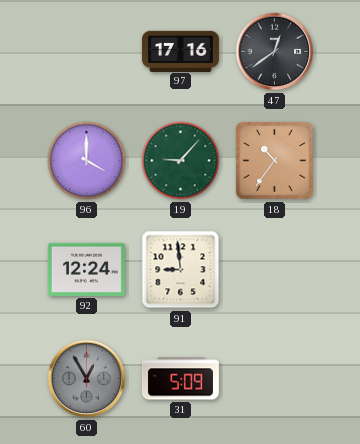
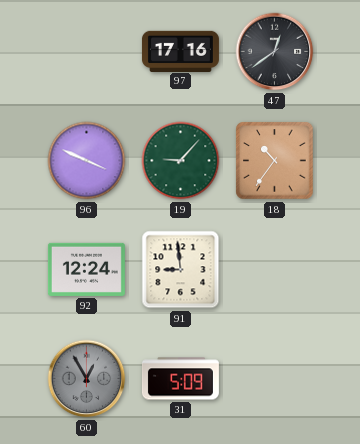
96: 4:00 -> 3:49
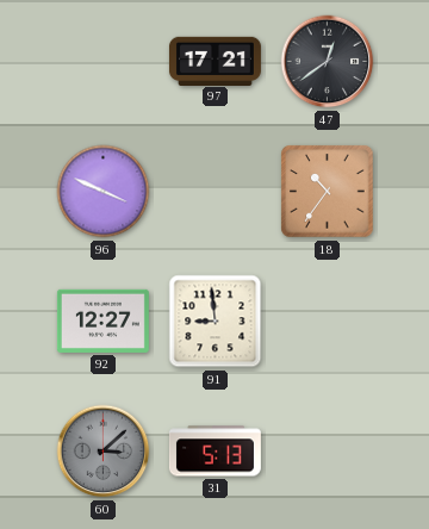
97: 17:16 -> 17:21
19: 9:07 -> none
92: 12:24 -> 12:27
60: 12:55 -> 3:08
31: 5:09 -> 5:13
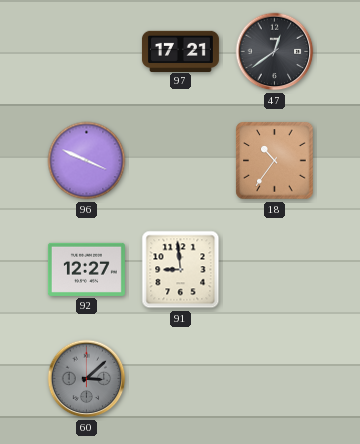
31: 5:13 -> none
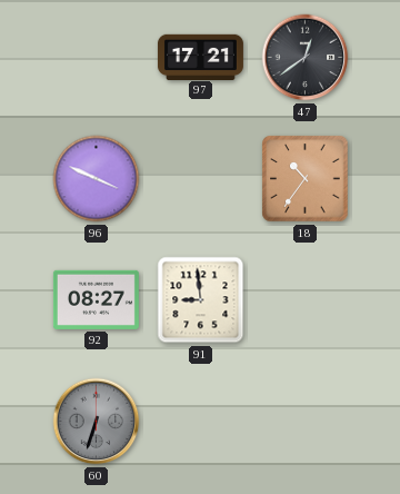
92: 12:27 -> 08:27
60: 3:08 -> 6:33
